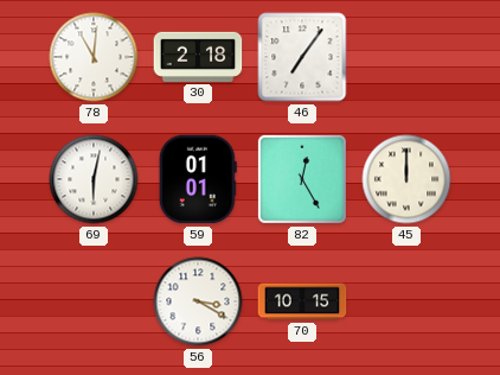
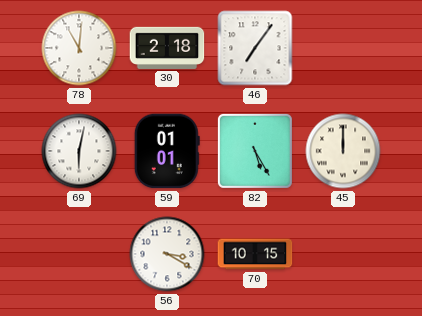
82: 12:25 -> 5:25
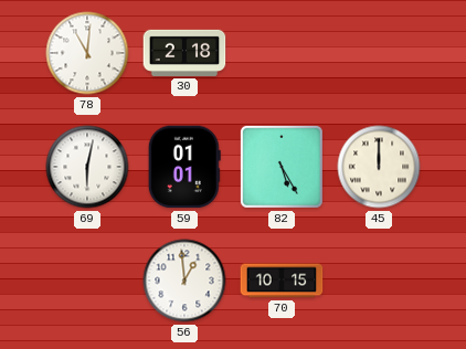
46: 7:06 -> none
56: 3:20 -> 12:59
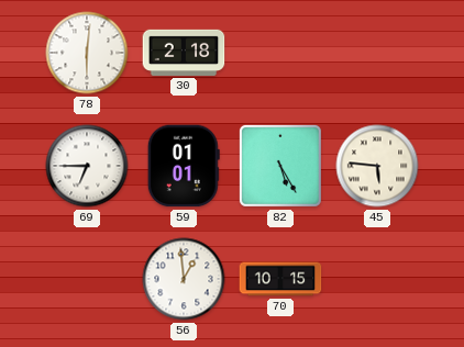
78: 11:01 -> 6:01
69: 6:02 -> 6:45
45: 12:00 -> 5:46
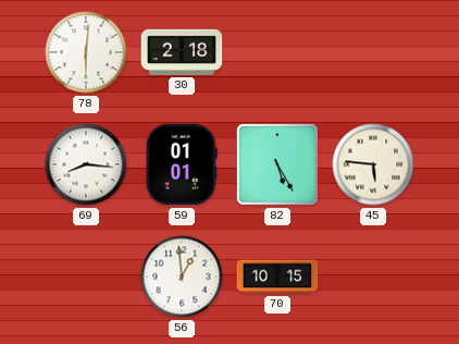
69: 6:45 -> 8:16
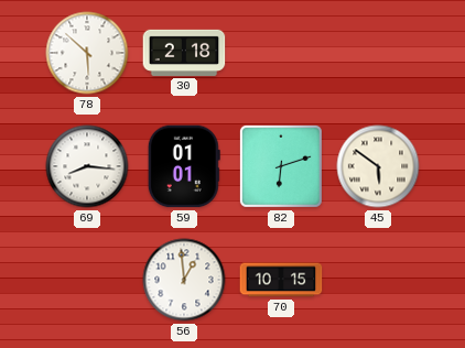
78: 6:01 -> 5:52
82: 5:25 -> 6:12
45: 5:46 -> 5:51
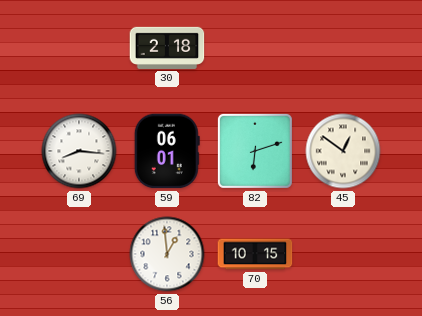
78: 5:52 -> none
59: 01:01 -> 06:01
45: 5:51 -> 12:51
